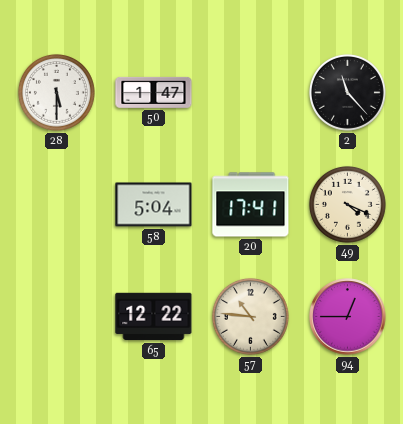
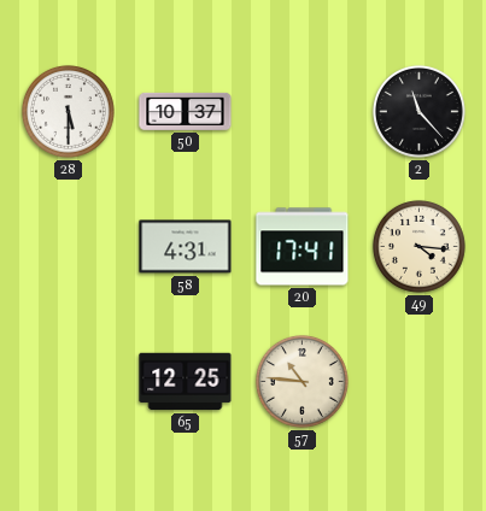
50: 1:47 -> 10:37
58: 5:04 -> 4:31
49: 4:19 -> 4:16
65: 12:22 -> 12:25
94: 12:45 -> none
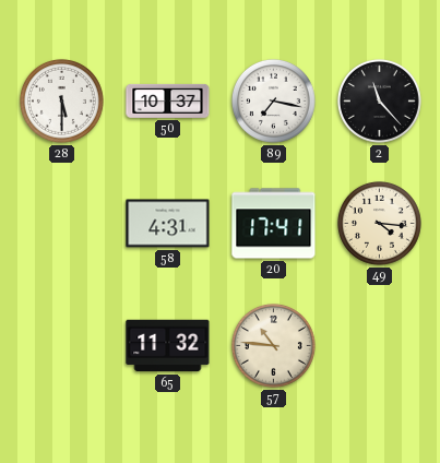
89: none -> 7:17
65: 12:25 -> 11:32
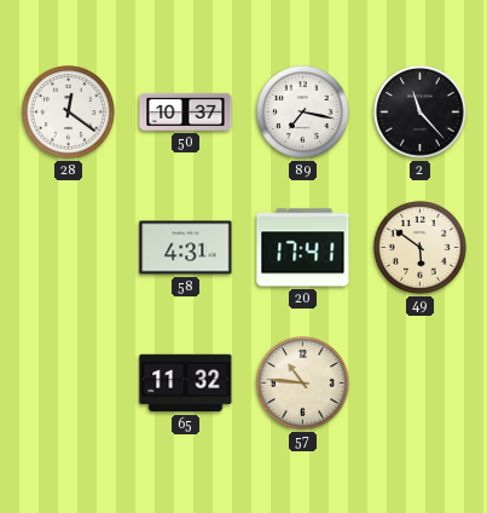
28: 5:30 -> 12:21
49: 4:16 -> 5:51
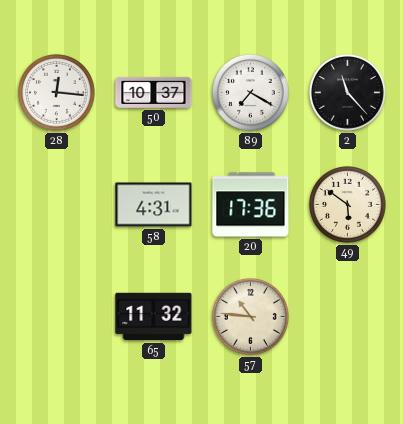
28: 12:21 -> 12:16
89: 7:17 -> 7:20
20: 17:41 -> 17:36
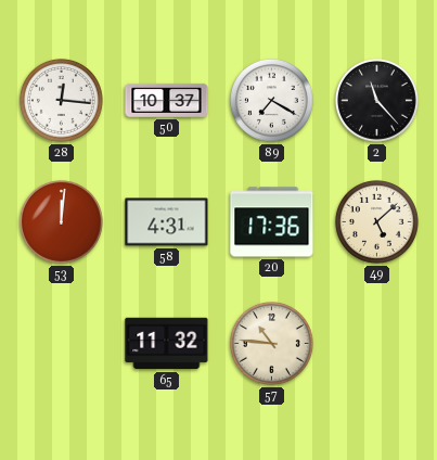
53: none -> 12:01
49: 5:51 -> 5:08
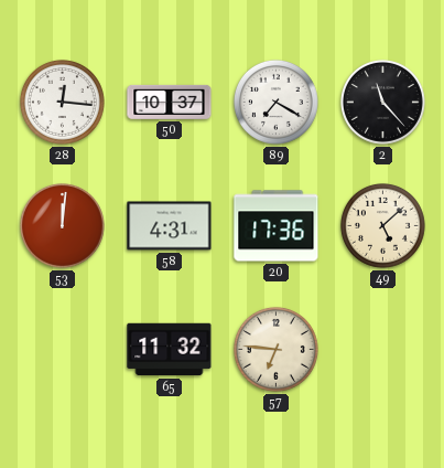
57: 10:46 -> 6:46
